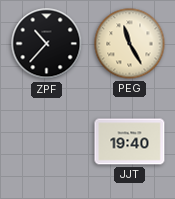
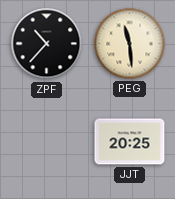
PEG: 11:25 -> 11:29
JJT: 19:40 -> 20:25
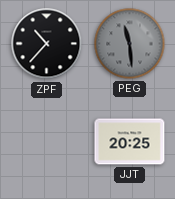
PEG dial: cream -> grey
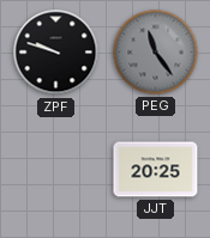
ZPF: 10:37 -> 9:48
PEG: 11:29 -> 11:24
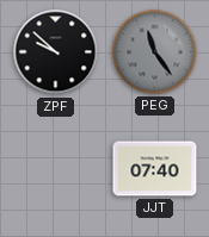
ZPF: 9:48 -> 9:52
JJT: 20:25 -> 07:40
